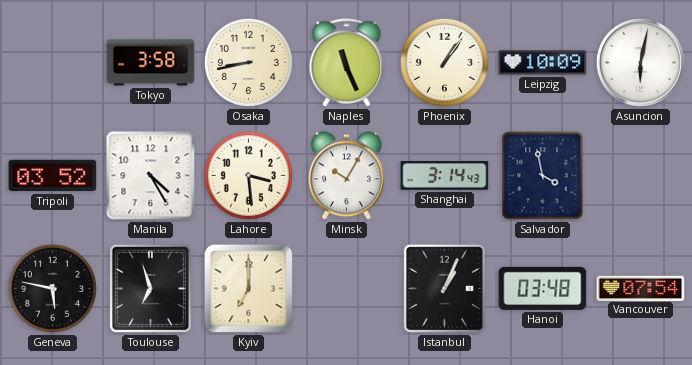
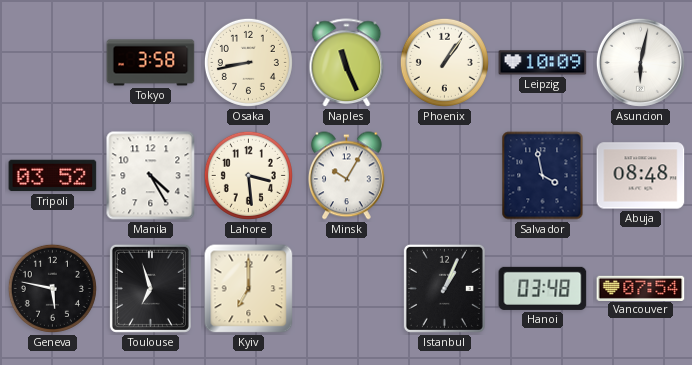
Shanghai: 3:14 -> none
Abuja: none -> 08:48
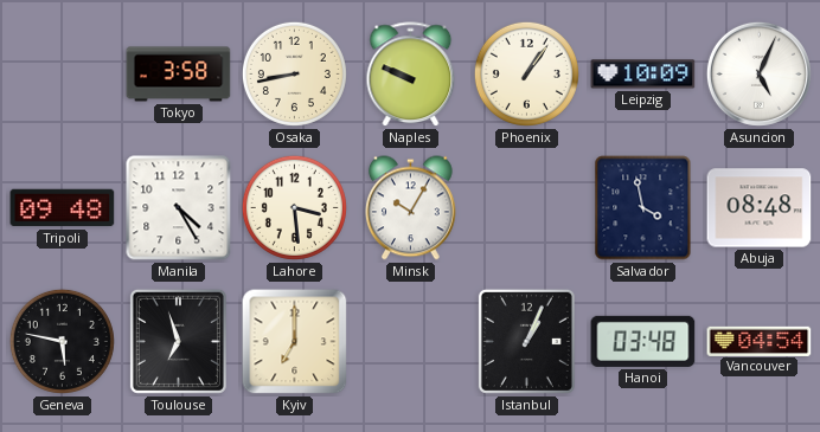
Naples: 11:26 -> 9:49
Asuncion: 6:02 -> 5:04
Tripoli: 03:52 -> 09:48
Vancouver: 07:54 -> 04:54
